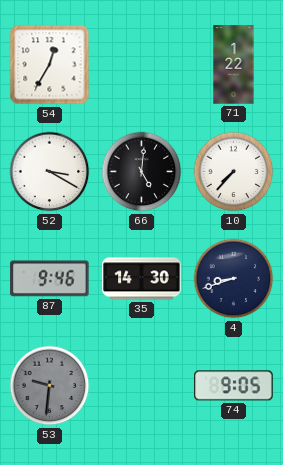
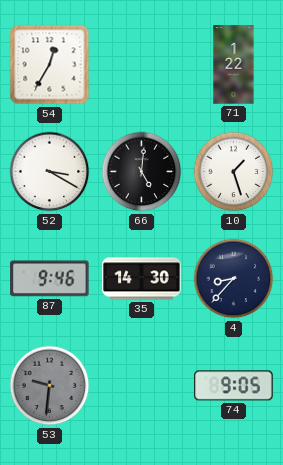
10: 7:37 -> 1:27
4: 8:42 -> 8:37
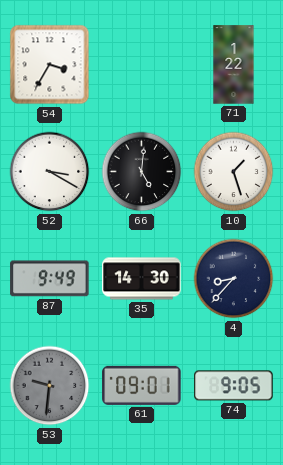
54: 12:35 -> 3:35
87: 9:46 -> 9:49
61: none -> 09:01
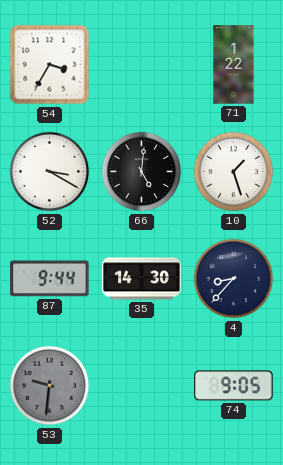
87: 9:49 -> 9:44
61: 09:01 -> none
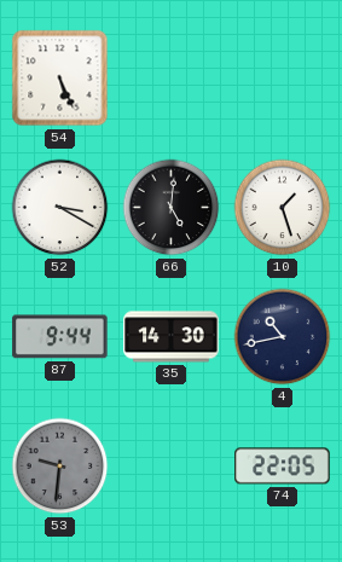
54: 3:35 -> 5:26
71: 1:22 -> none
4: 8:37 -> 10:43
74: 9:05 -> 22:05
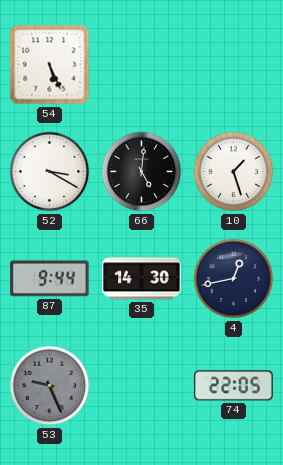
4: 10:43 -> 12:43
53: 9:31 -> 9:26
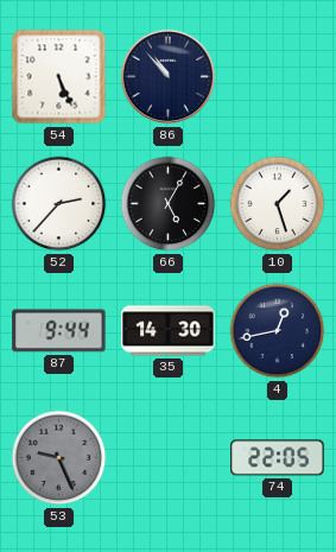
86: none -> 10:53
52: 3:20 -> 2:37
66: 5:01 -> 5:05
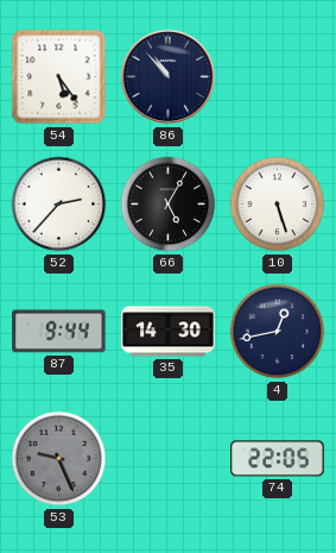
54: 5:26 -> 5:24
10: 1:27 -> 5:27
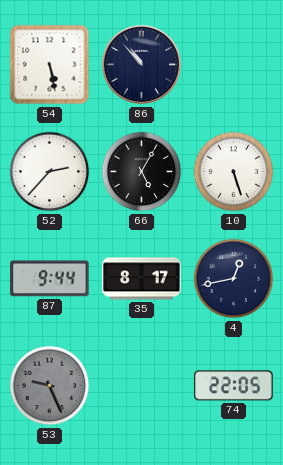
54: 5:24 -> 5:28
35: 14:30 -> 8:17
